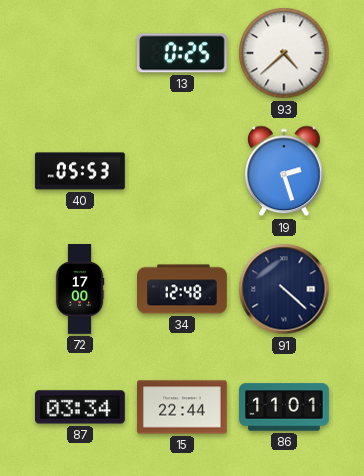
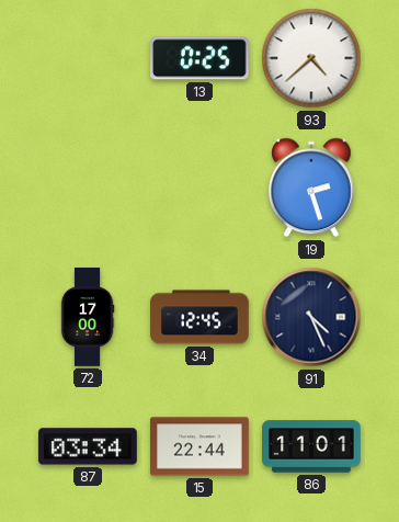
40: 05:53 -> none
34: 12:48 -> 12:45
91: 4:22 -> 4:26
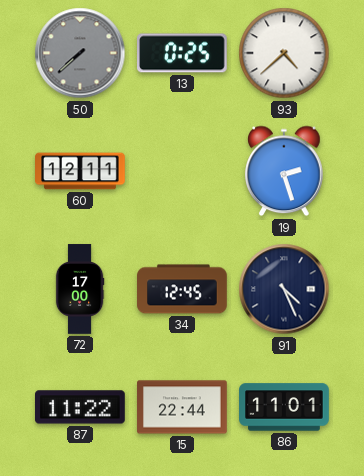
50: none -> 7:38
60: none -> 12:11
87: 03:34 -> 11:22
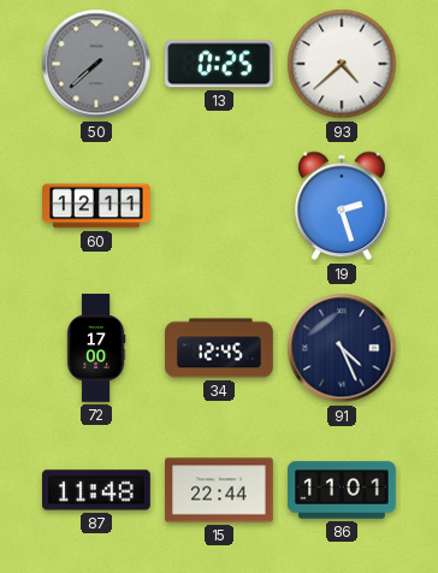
87: 11:22 -> 11:48
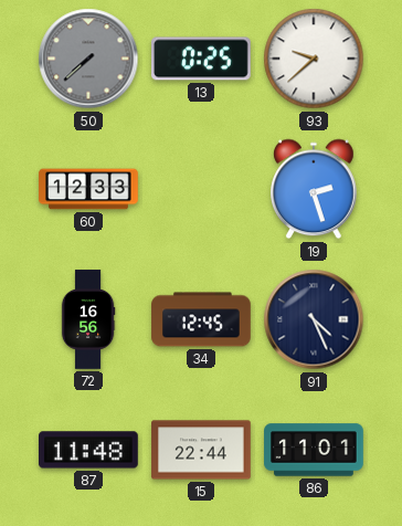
93: 4:38 -> 9:38
60: 12:11 -> 12:33
72: 17:00 -> 16:56
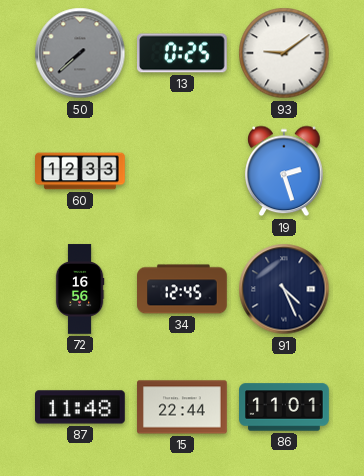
93: 9:38 -> 9:09
